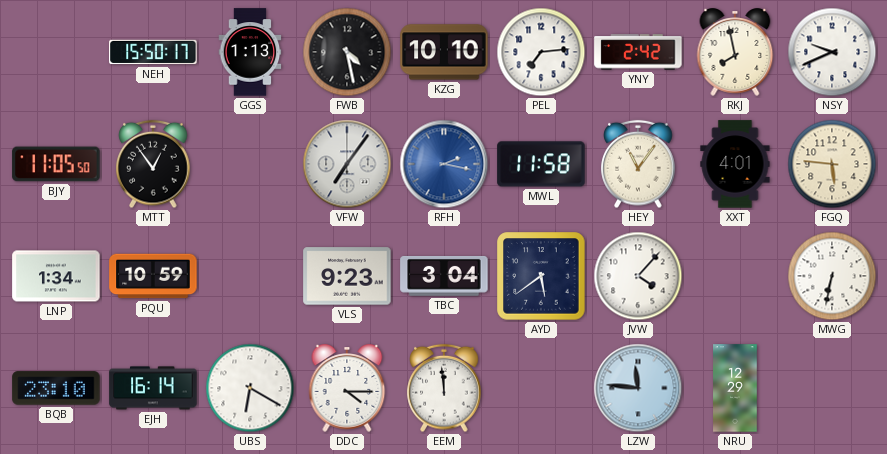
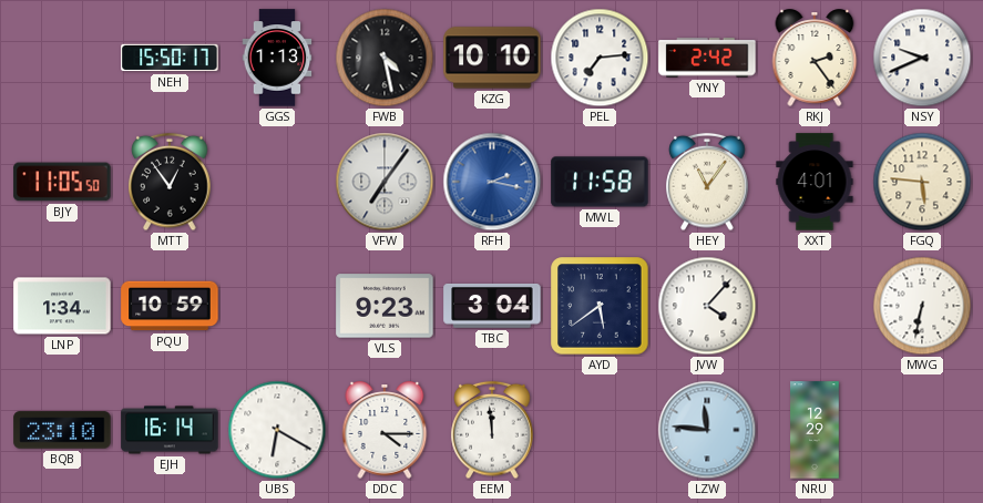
RKJ: 7:58 -> 2:24
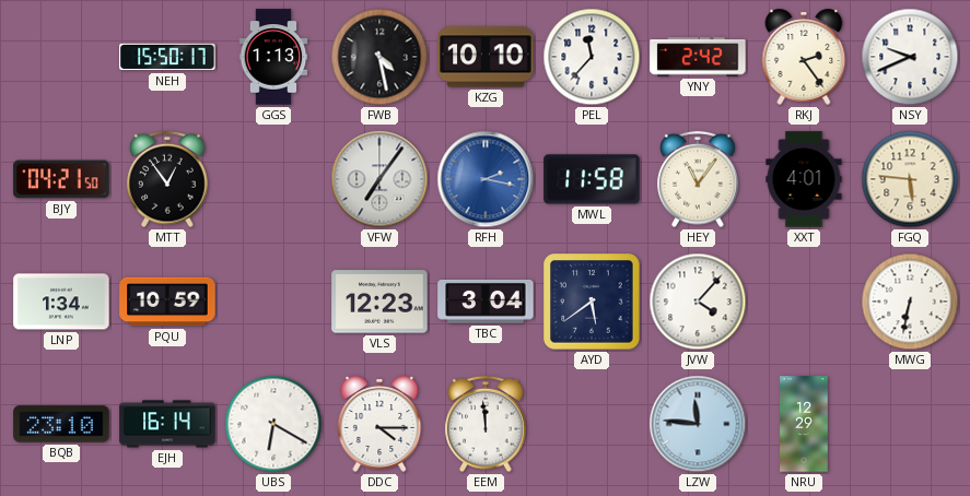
PEL: 7:14 -> 11:37
BJY: 11:05 -> 04:21
VLS: 9:23 -> 12:23
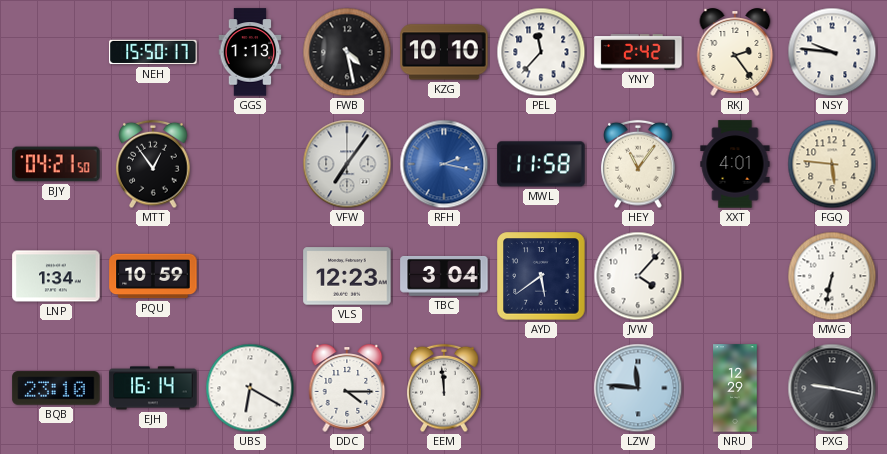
NSY: 9:41 -> 9:46
PXG: none -> 9:17
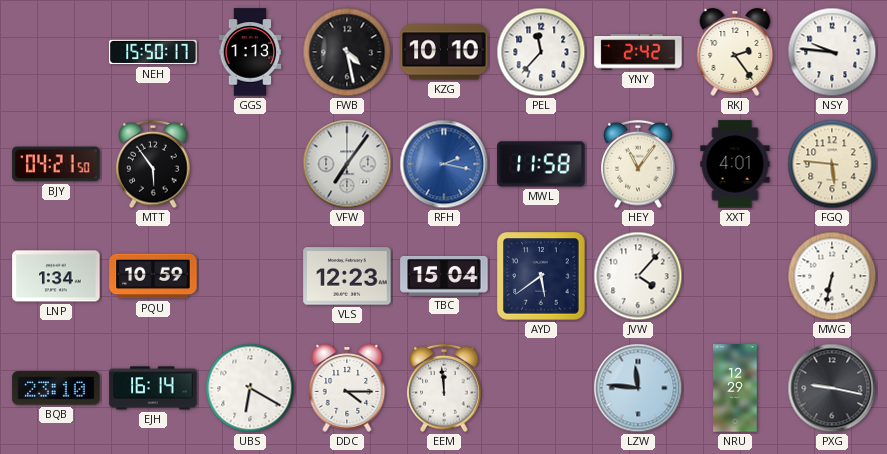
MTT: 12:54 -> 5:54
TBC: 3:04 -> 15:04
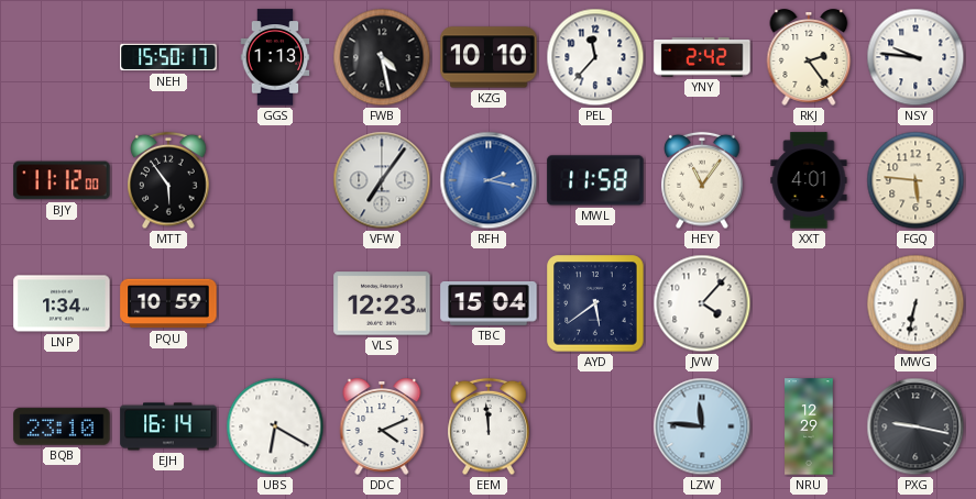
BJY: 04:21 -> 11:12
DDC: 4:15 -> 4:11
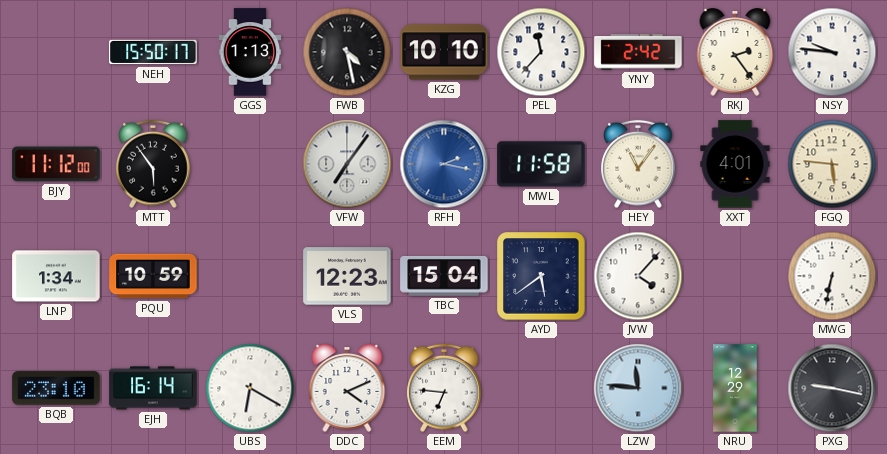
EEM: 11:59 -> 6:46
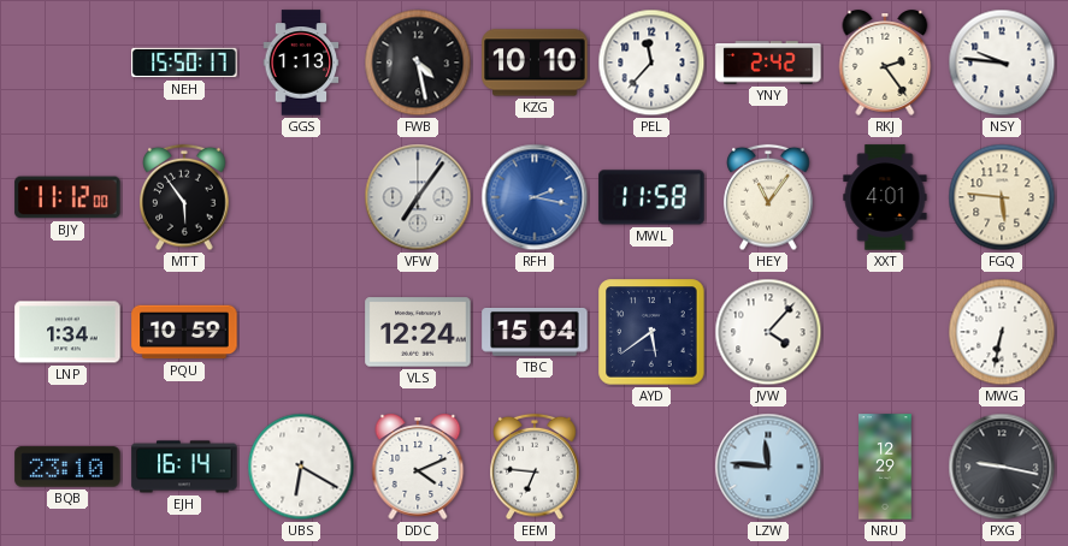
VLS: 12:23 -> 12:24
